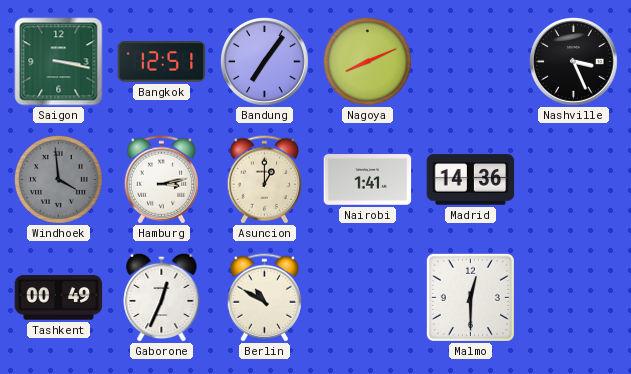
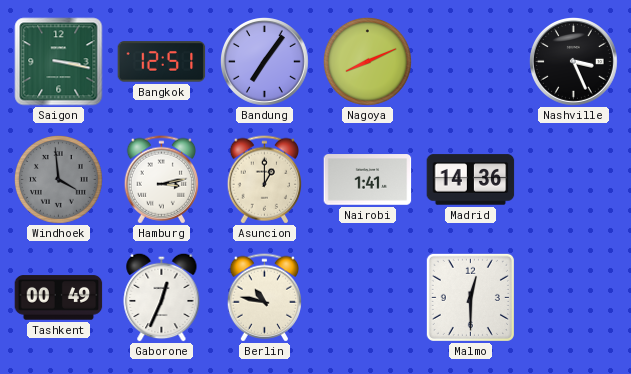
Berlin: 10:50 -> 10:47
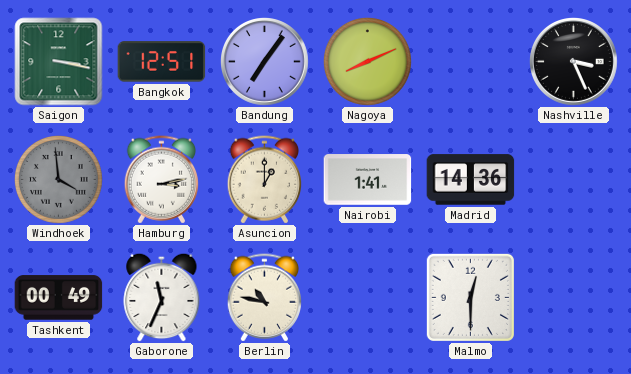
Gaborone: 12:34 -> 11:34
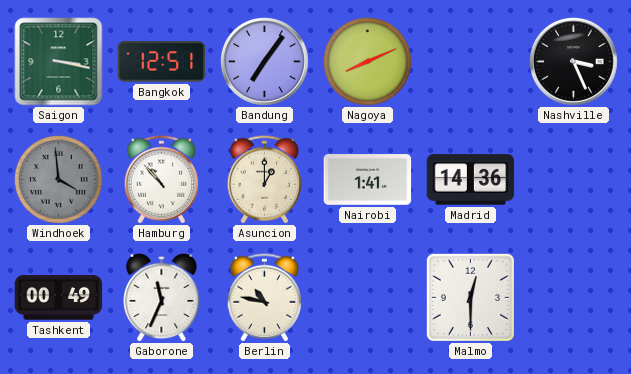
Hamburg: 3:13 -> 10:53
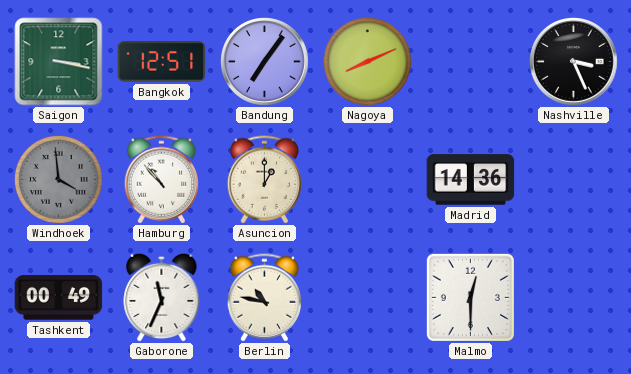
Nairobi: 1:41 -> none
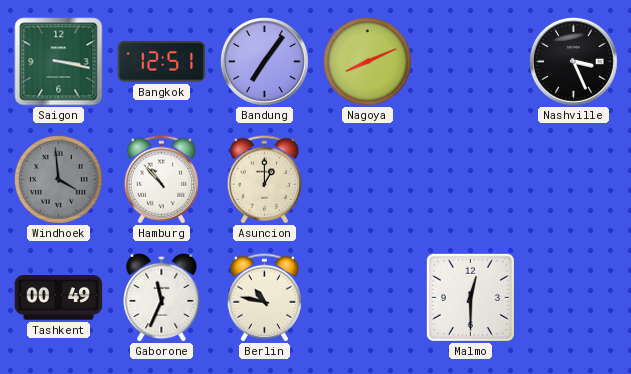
Madrid: 14:36 -> none
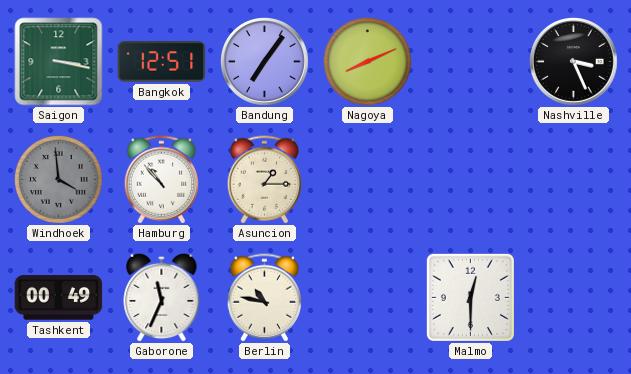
Asuncion: 1:00 -> 1:15
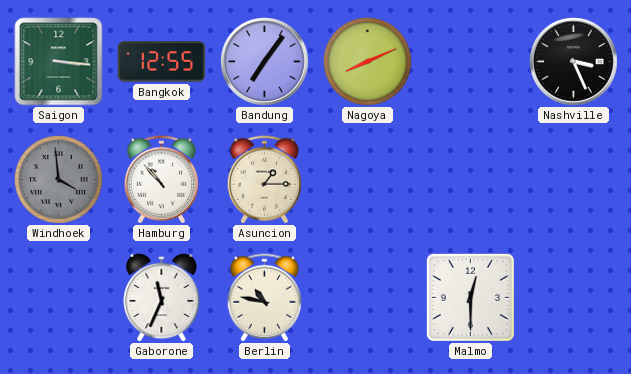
Saigon: 3:17 -> 3:16
Bangkok: 12:51 -> 12:55
Tashkent: 00:49 -> none
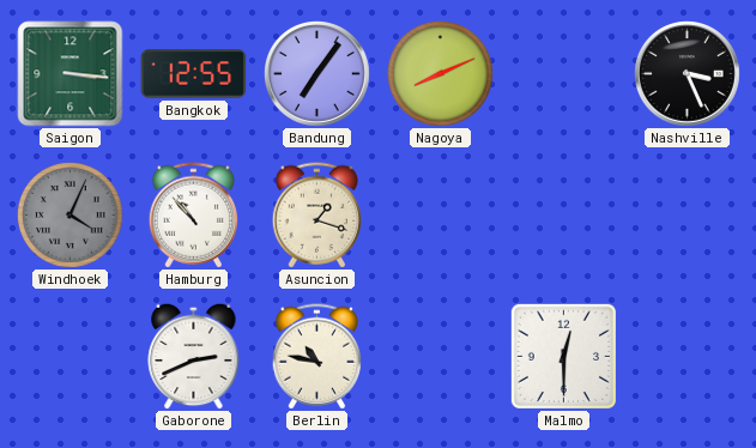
Windhoek: 3:59 -> 4:04
Asuncion: 1:15 -> 1:18
Gaborone: 11:34 -> 2:41
